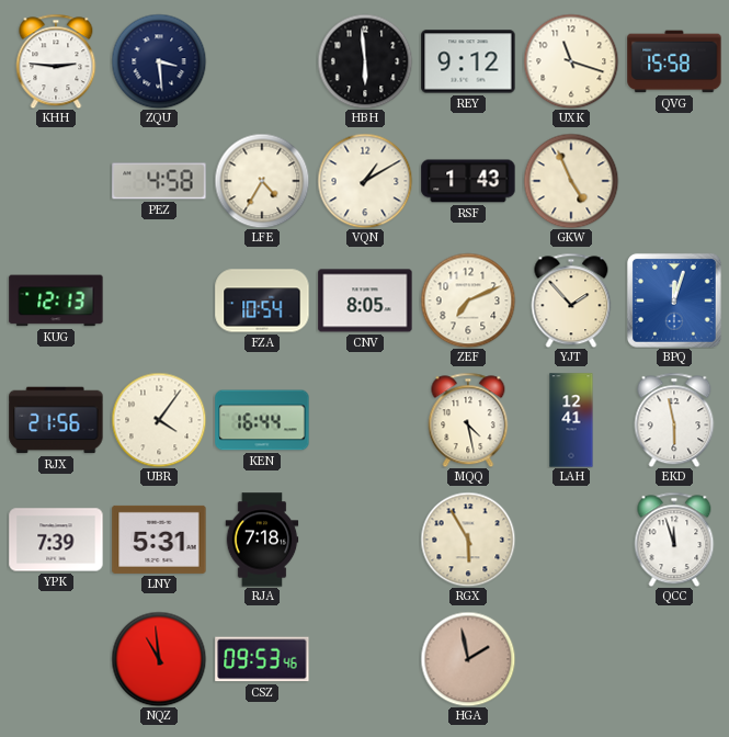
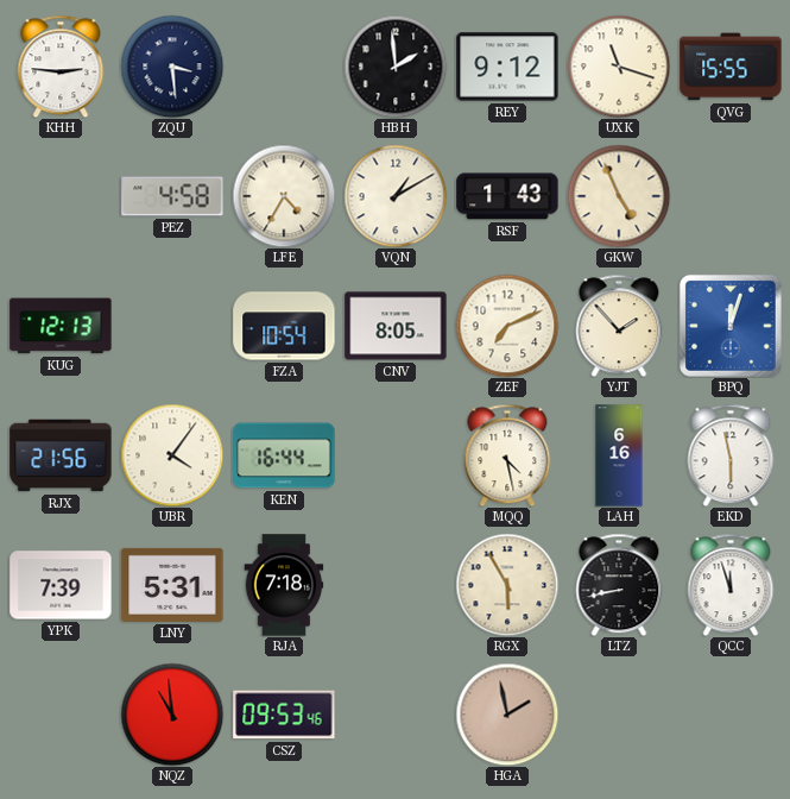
HBH: 5:59 -> 1:59
QVG: 15:58 -> 15:55
LAH: 12:41 -> 6:16
LTZ: none -> 8:43
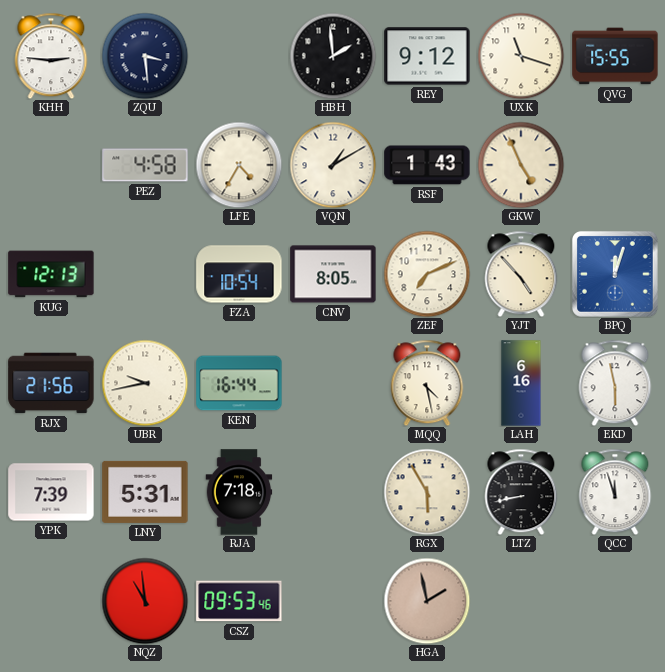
YJT: 1:53 -> 4:53
UBR: 4:06 -> 9:43
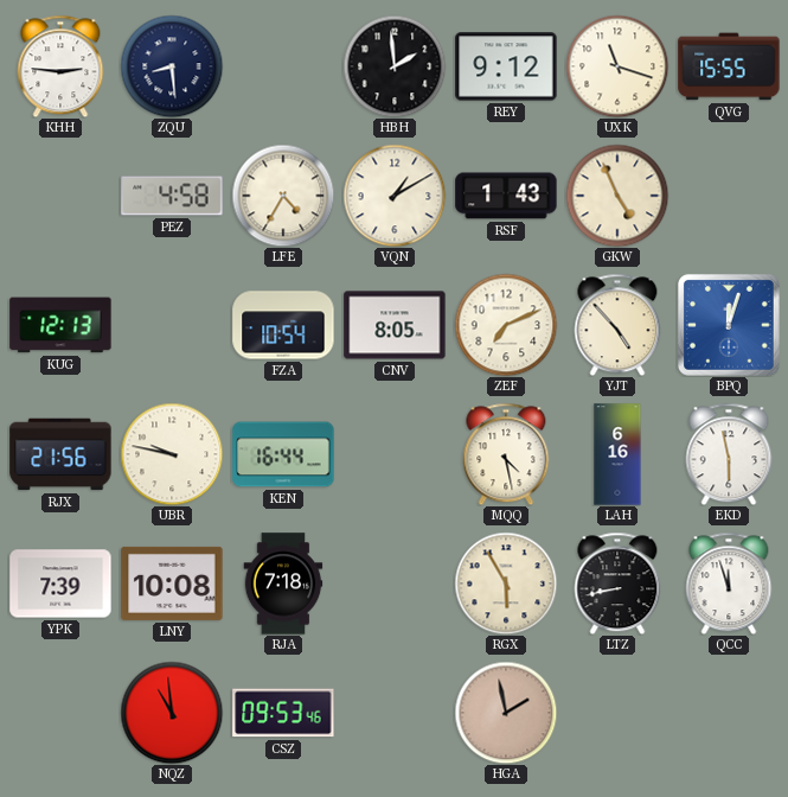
ZQU: 3:29 -> 8:29
UBR: 9:43 -> 9:47
LNY: 5:31 -> 10:08
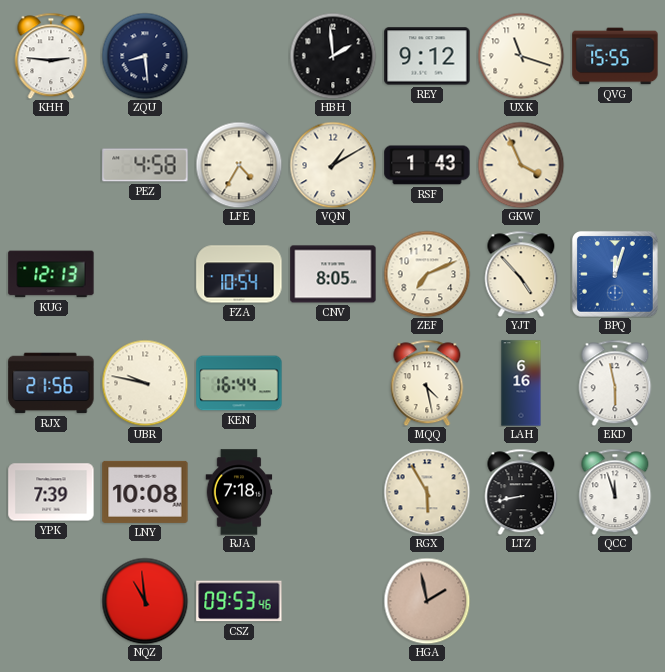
GKW: 4:56 -> 3:56
